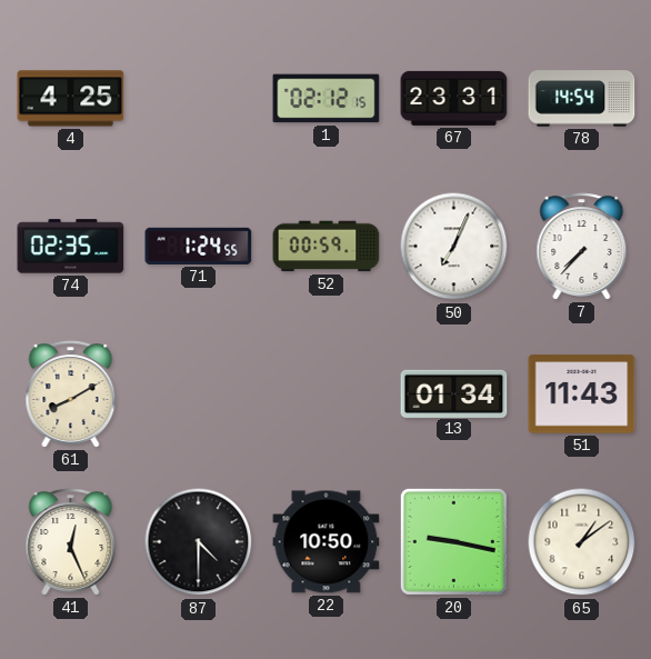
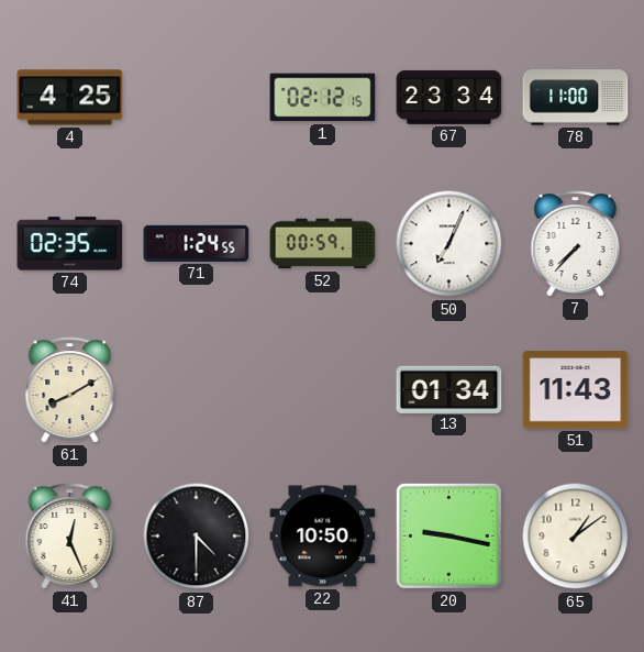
67: 23:31 -> 23:34
78: 14:54 -> 11:00
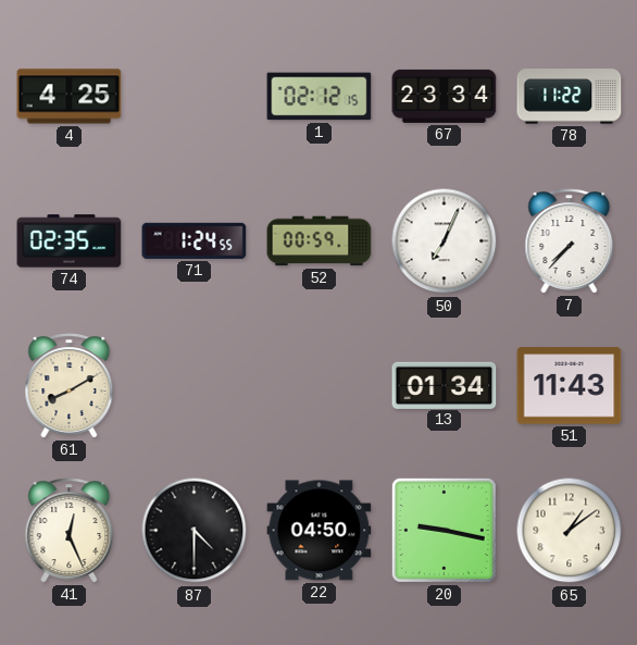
78: 11:00 -> 11:22
22: 10:50 -> 04:50
